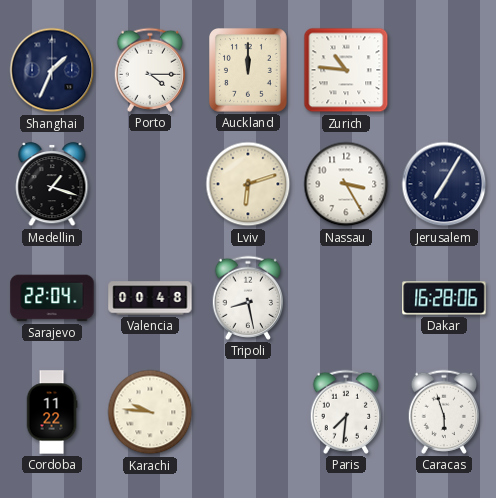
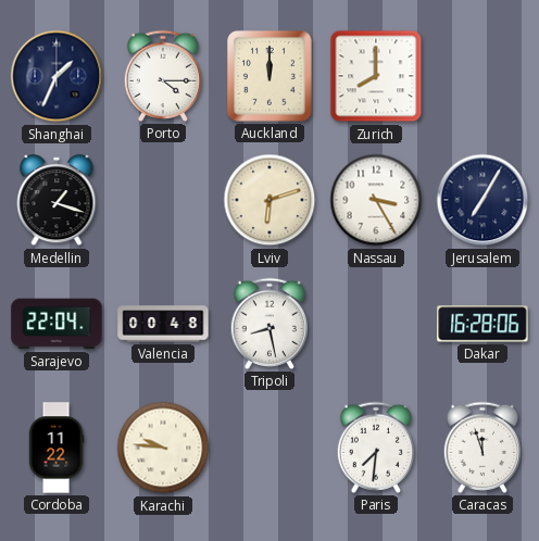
Zurich: 10:46 -> 8:00
Caracas: 5:57 -> 11:57
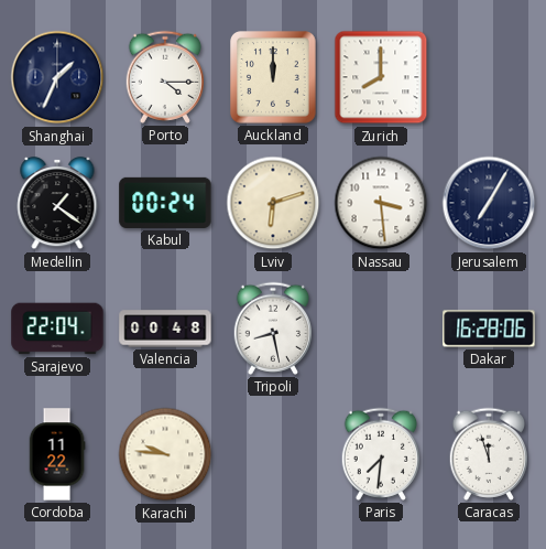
Medellin: 1:18 -> 1:21
Kabul: none -> 00:24
Nassau: 3:25 -> 3:29
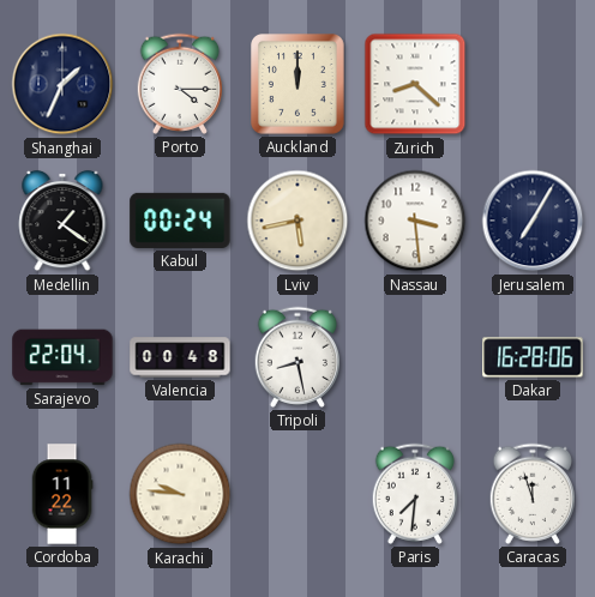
Zurich: 8:00 -> 8:22
Lviv: 6:12 -> 5:43
